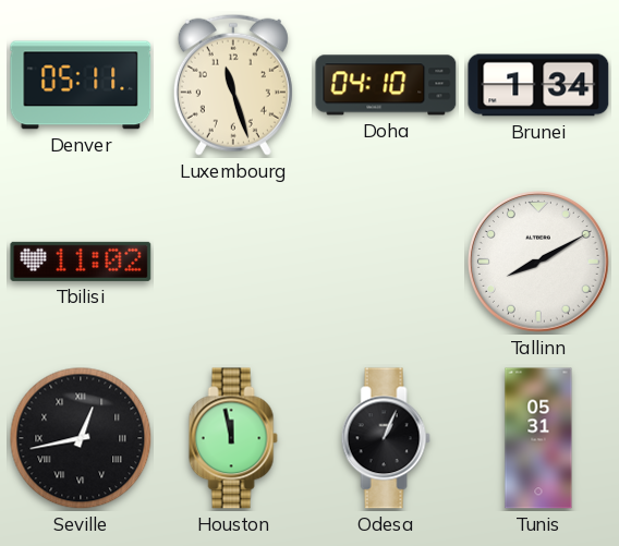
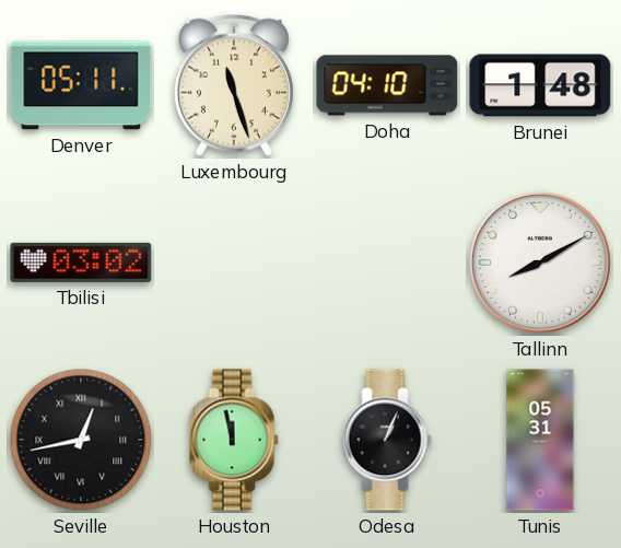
Brunei: 1:34 -> 1:48
Tbilisi: 11:02 -> 03:02
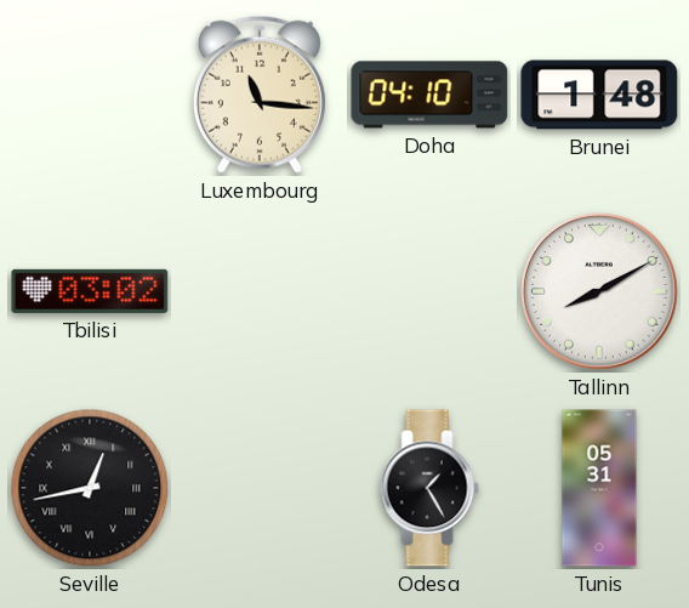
Denver: 05:11 -> none
Luxembourg: 11:27 -> 11:16
Houston: 11:58 -> none
Odesa: 1:04 -> 1:25
